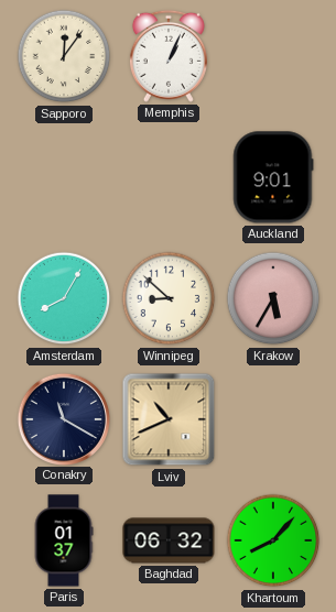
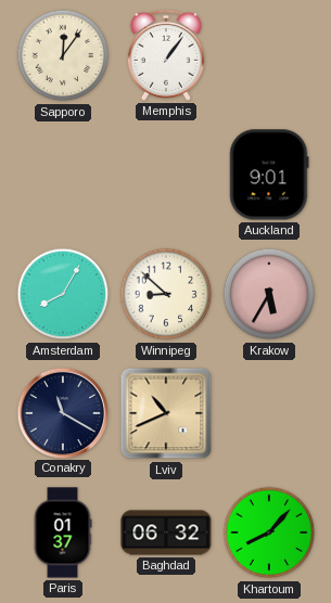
Memphis: 1:04 -> 1:06
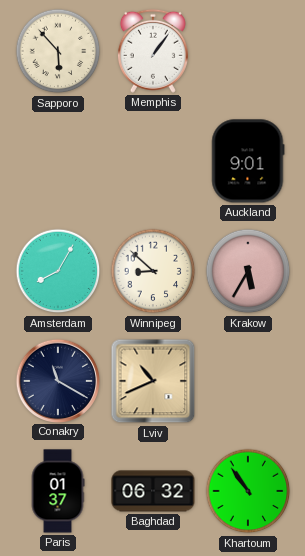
Sapporo: 12:06 -> 5:53
Khartoum: 8:07 -> 10:54
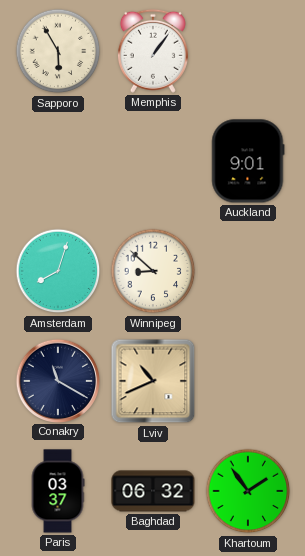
Sapporo: 5:53 -> 5:55
Amsterdam: 8:05 -> 8:03
Krakow: 5:35 -> none
Paris: 01:37 -> 03:37
Khartoum: 10:54 -> 1:54
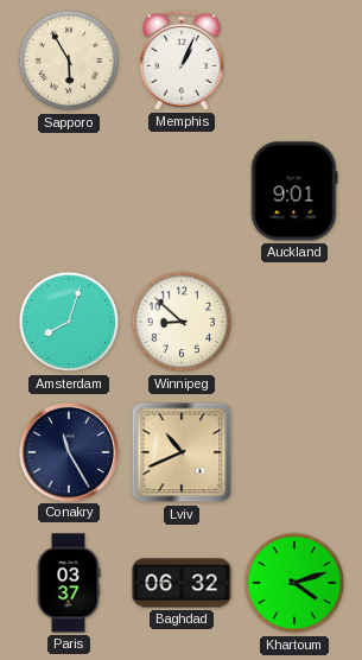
Memphis: 1:06 -> 1:04
Conakry: 11:20 -> 11:25
Khartoum: 1:54 -> 4:12
